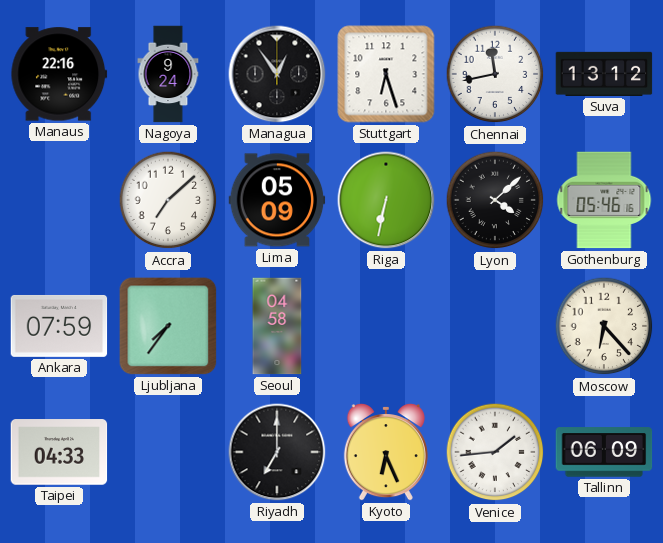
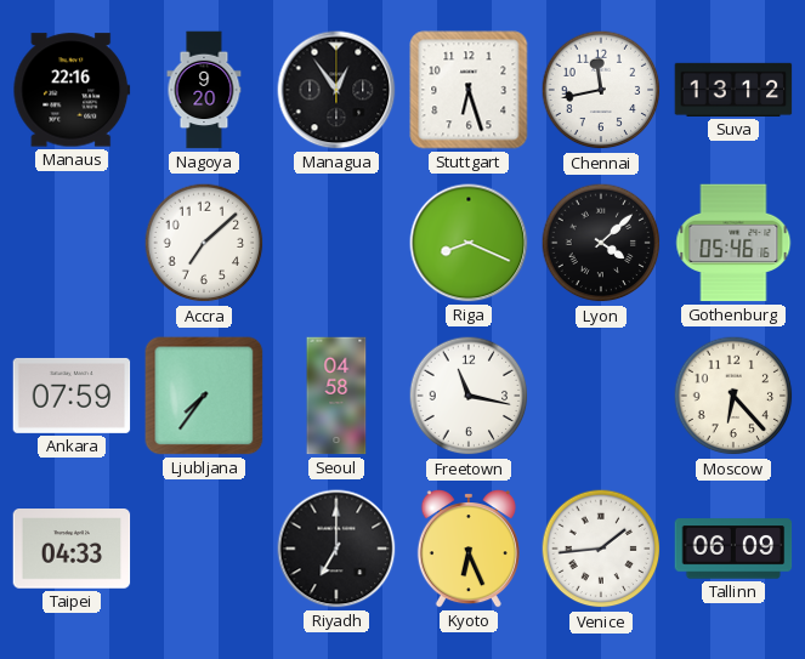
Nagoya: 9:24 -> 9:20
Lima: 05:09 -> none
Riga: 6:32 -> 8:19
Freetown: none -> 11:17
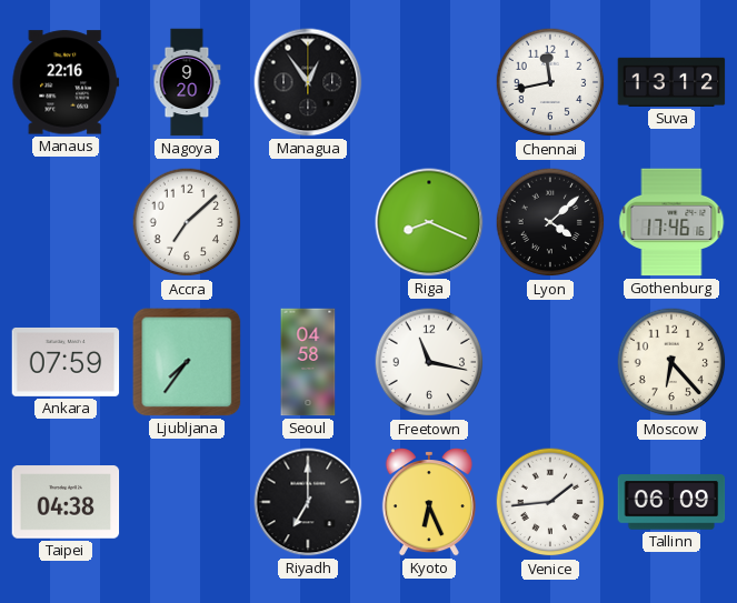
Stuttgart: 6:27 -> none
Gothenburg: 05:46 -> 17:46
Taipei: 04:33 -> 04:38
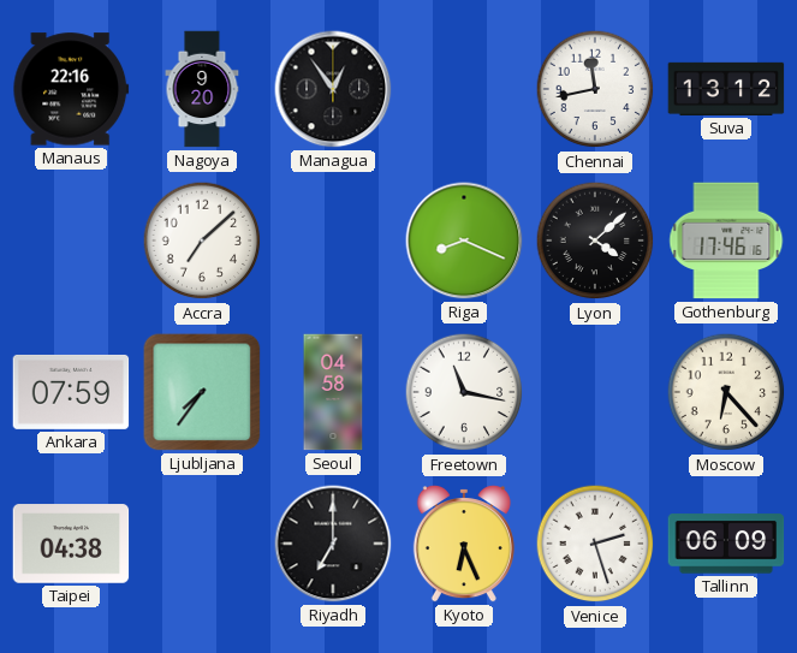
Venice: 1:44 -> 2:27
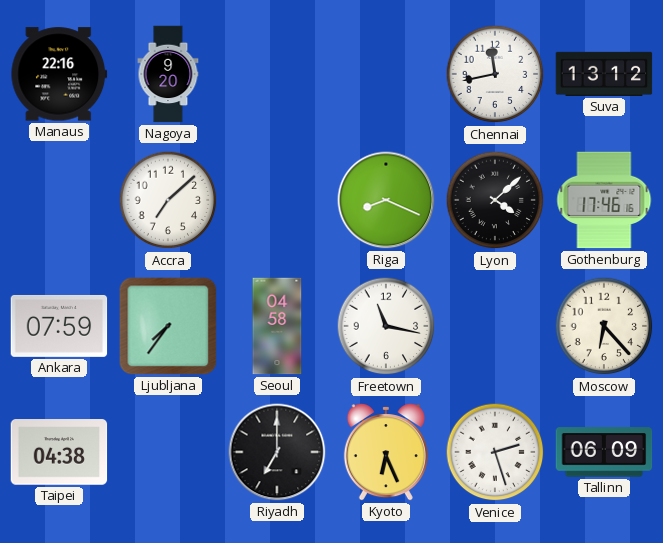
Managua: 12:54 -> none
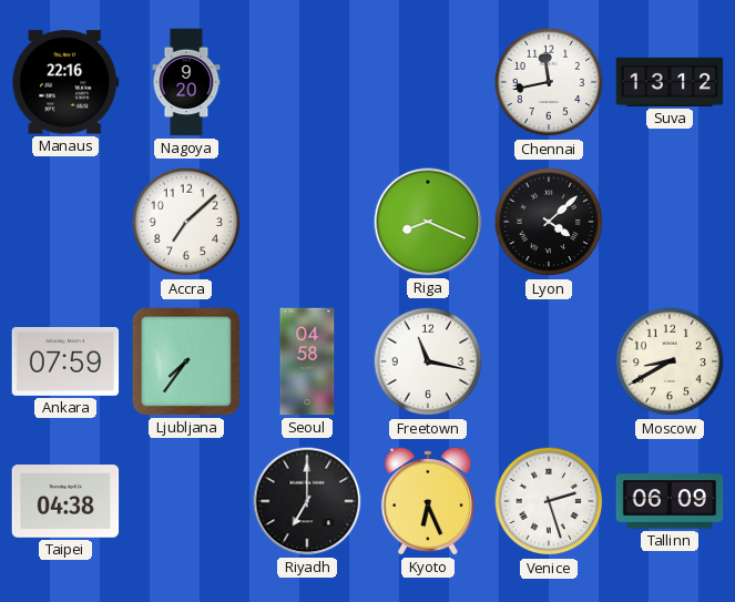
Gothenburg: 17:46 -> none
Moscow: 6:23 -> 8:40
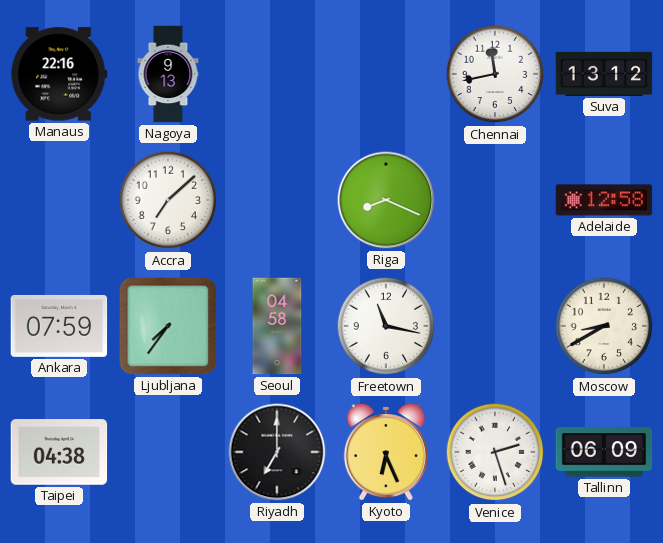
Nagoya: 9:20 -> 9:13
Lyon: 4:08 -> none
Adelaide: none -> 12:58
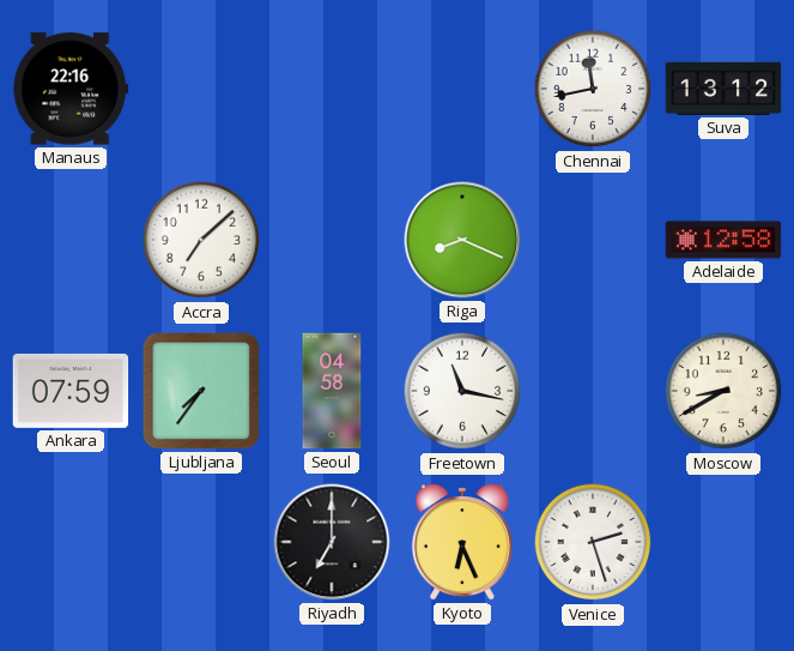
Nagoya: 9:13 -> none
Taipei: 04:38 -> none
Tallinn: 06:09 -> none
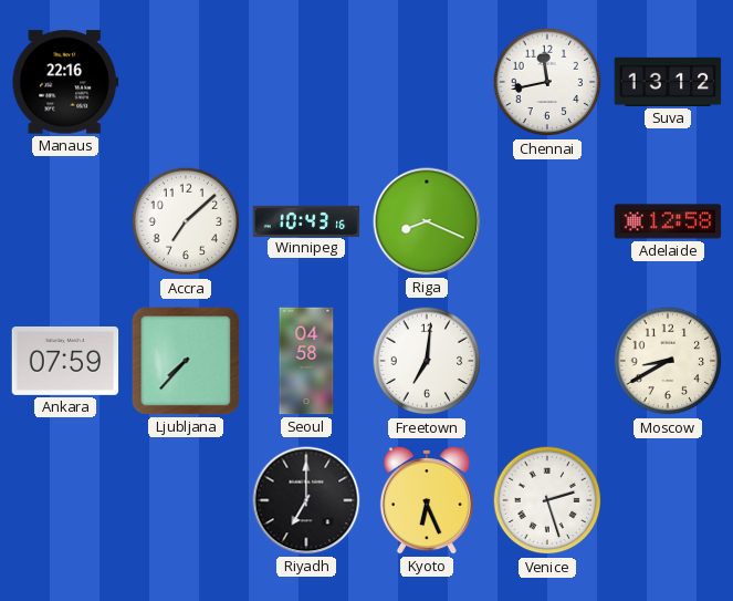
Winnipeg: none -> 10:43
Ljubljana: 7:36 -> 7:37
Freetown: 11:17 -> 7:01
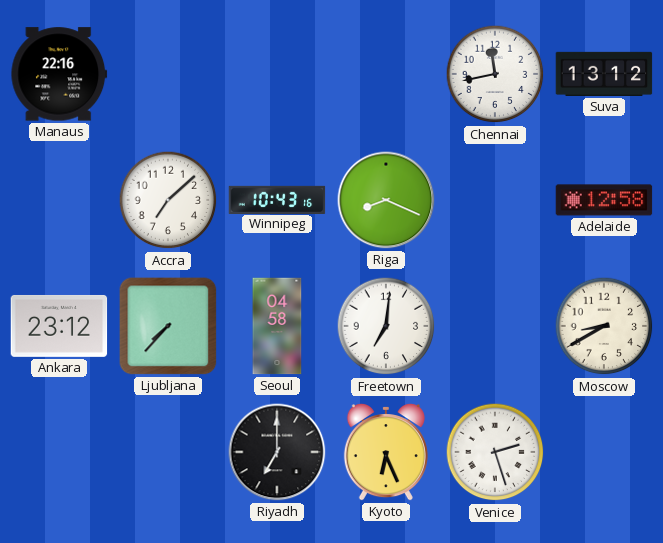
Ankara: 07:59 -> 23:12
